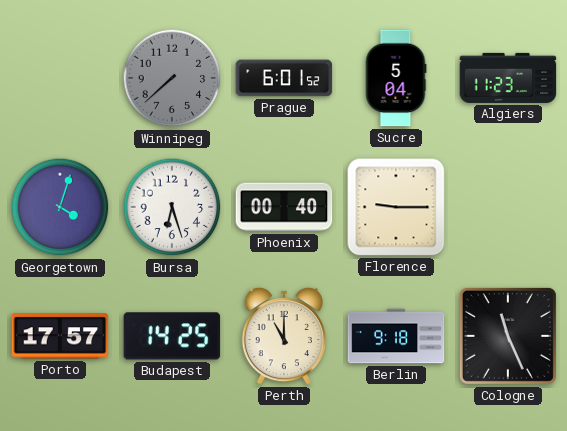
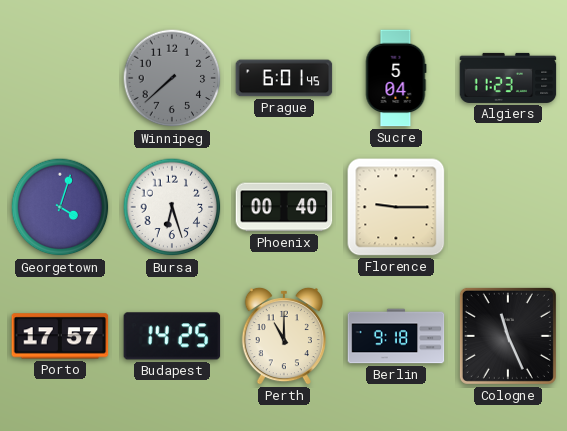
Prague: 6:01:52 -> 6:01:45
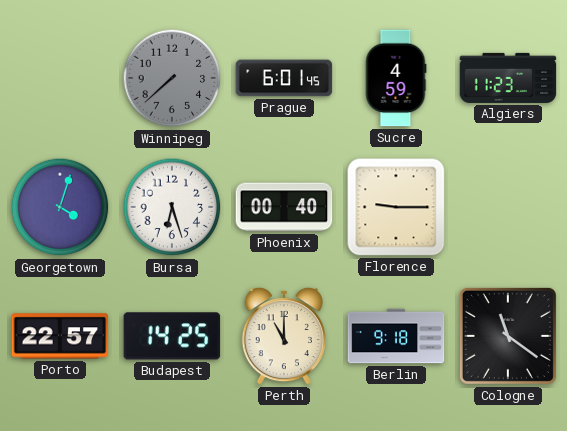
Sucre: 5:04 -> 4:59
Porto: 17:57 -> 22:57
Cologne: 11:26 -> 11:21
